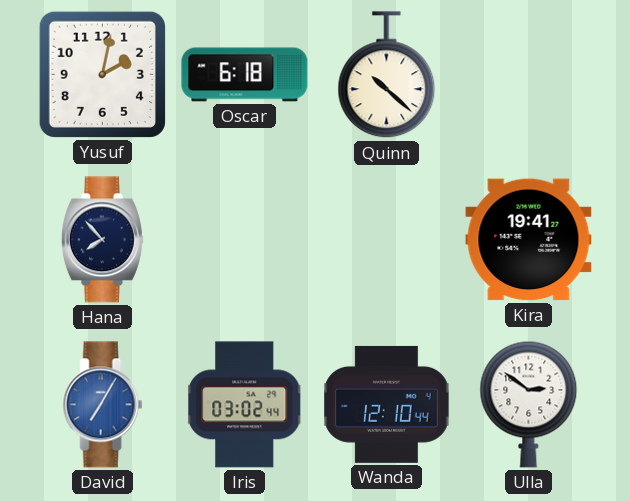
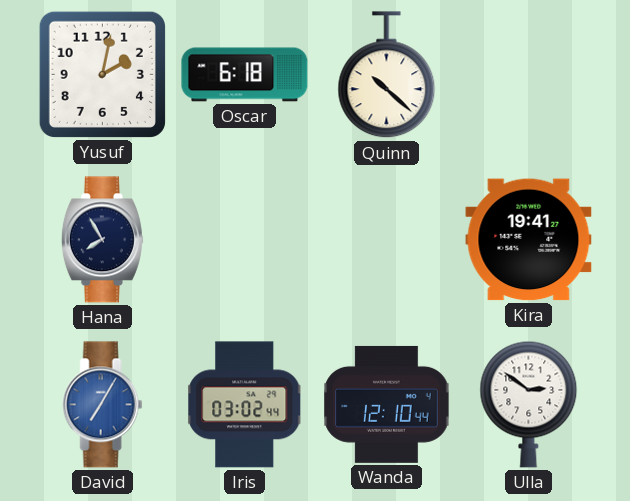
Hana: 7:53 -> 7:55
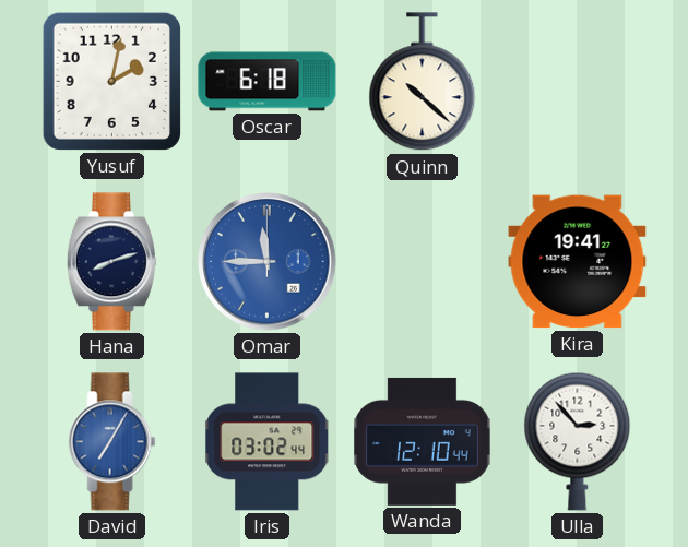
Hana: 7:55 -> 8:12
Omar: none -> 11:45
Ulla: 2:51 -> 2:53
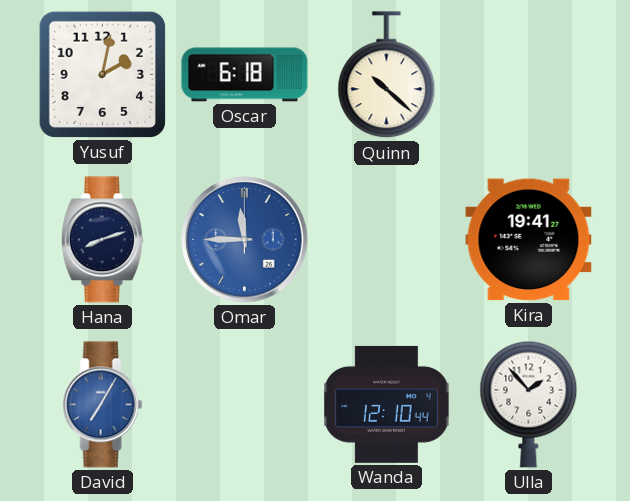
Iris: 03:02 -> none
Ulla: 2:53 -> 1:53
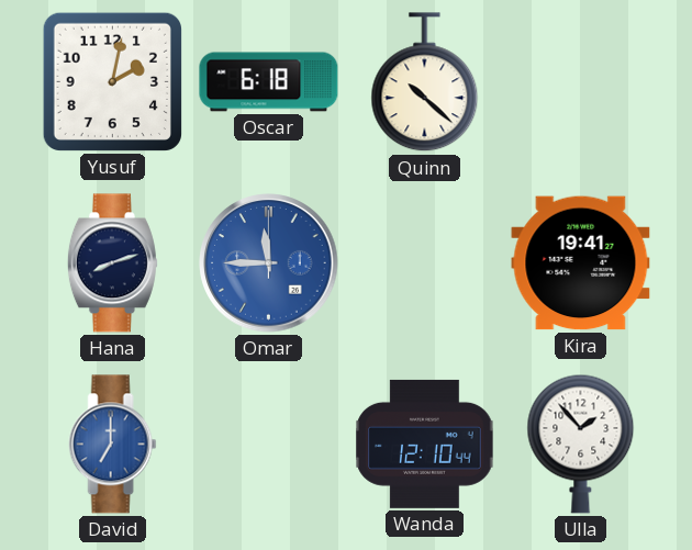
David: 7:05 -> 7:00
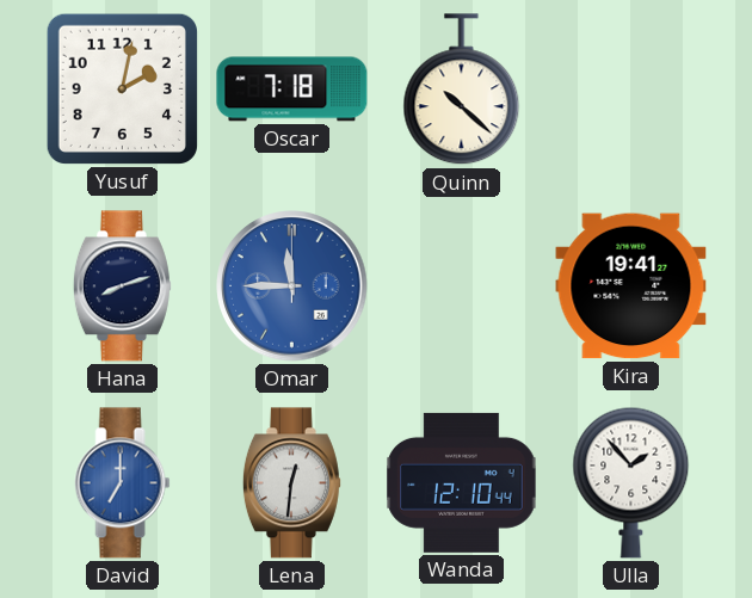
Oscar: 6:18 -> 7:18
Lena: none -> 12:31
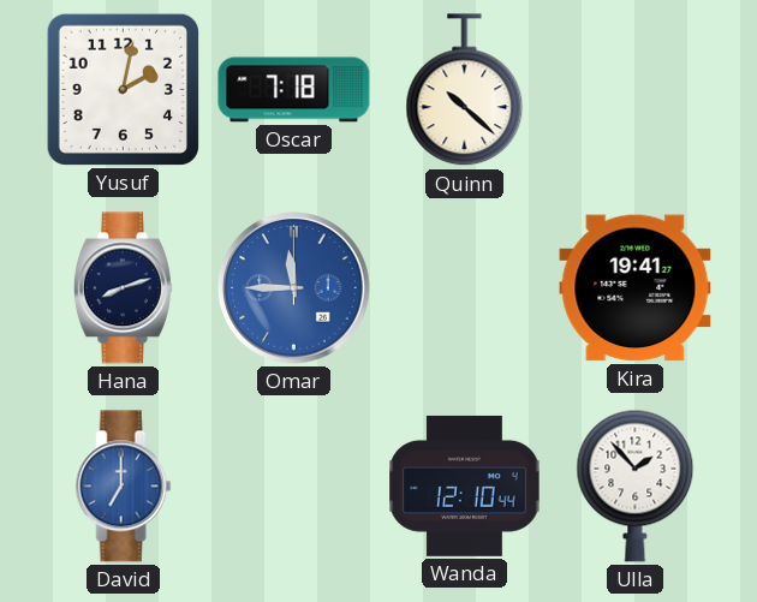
Lena: 12:31 -> none
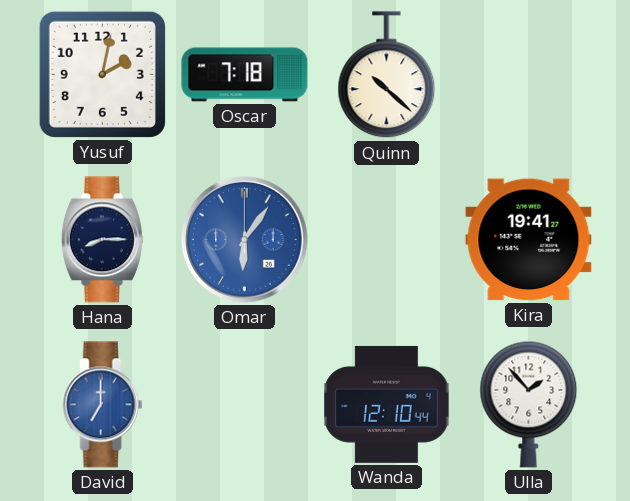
Hana: 8:12 -> 8:15
Omar: 11:45 -> 6:06
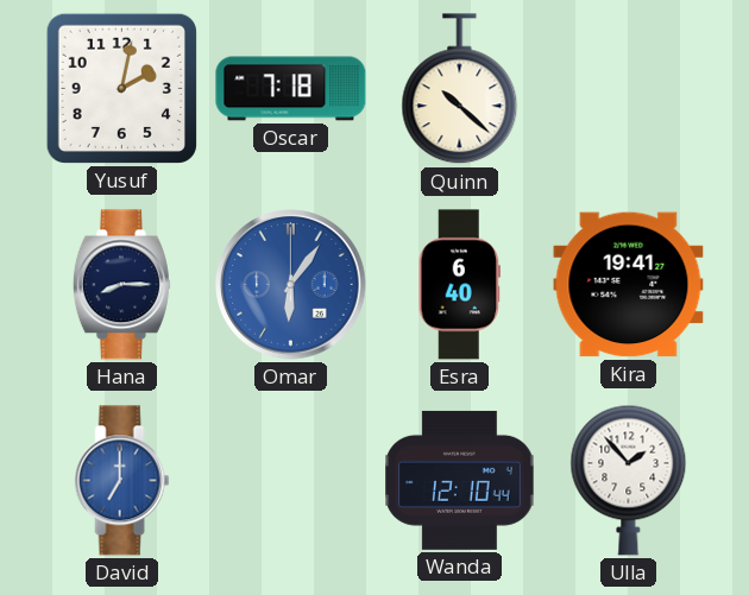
Esra: none -> 6:40
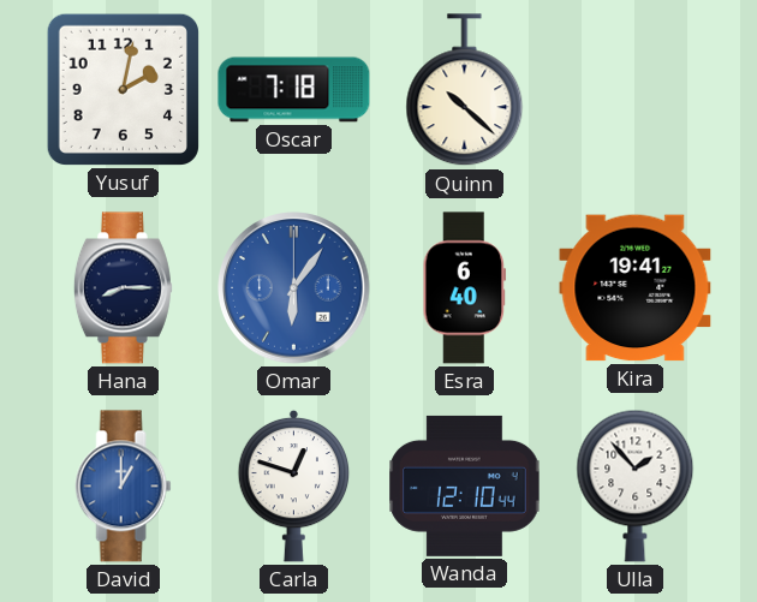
David: 7:00 -> 1:00
Carla: none -> 12:48
